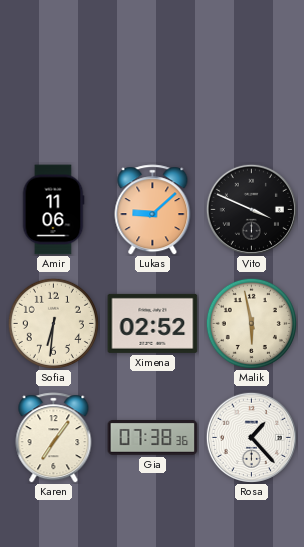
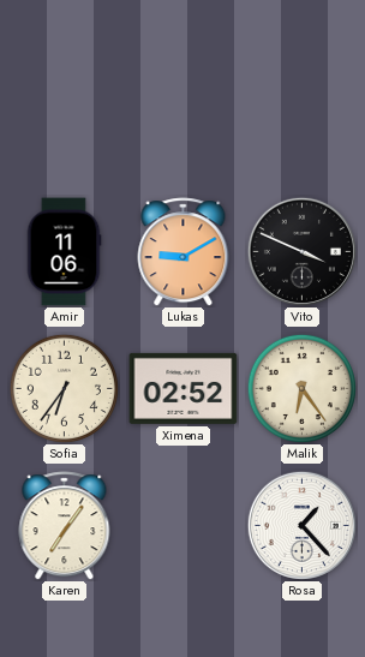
Lukas: 9:08 -> 9:10
Sofia: 6:31 -> 6:36
Malik: 5:58 -> 6:24
Gia: 07:38 -> none
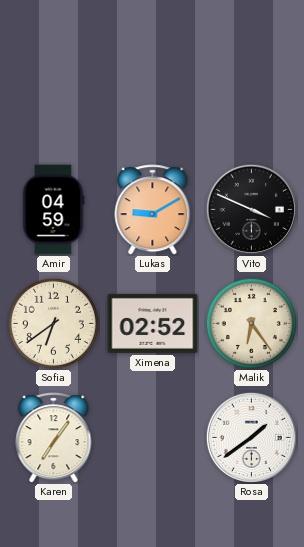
Amir: 11:06 -> 04:59
Sofia: 6:36 -> 6:39
Rosa: 1:23 -> 1:39
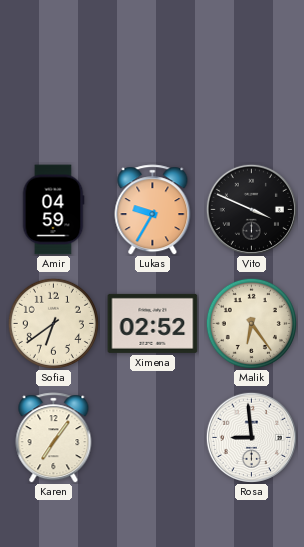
Lukas: 9:10 -> 9:35
Rosa: 1:39 -> 8:59
